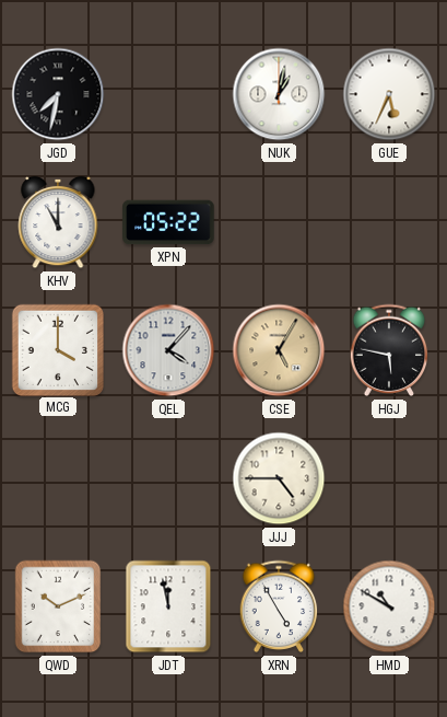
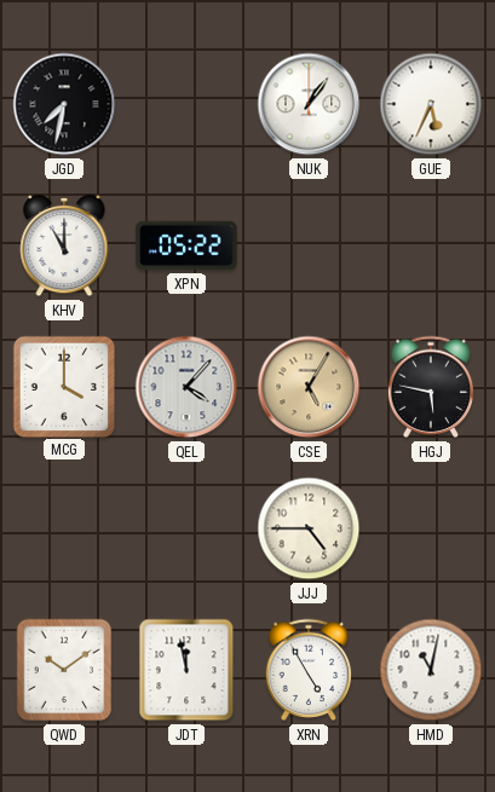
NUK: 1:02 -> 1:06
QWD: 10:11 -> 10:09
HMD: 10:50 -> 11:02
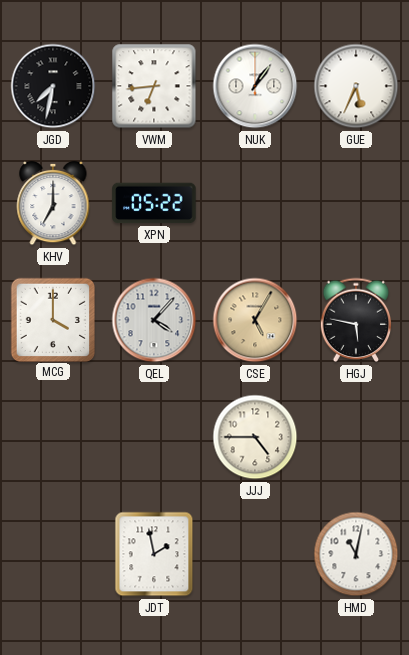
VWM: none -> 6:44
KHV: 11:00 -> 7:00
QWD: 10:09 -> none
JDT: 11:58 -> 1:58
XRN: 4:55 -> none
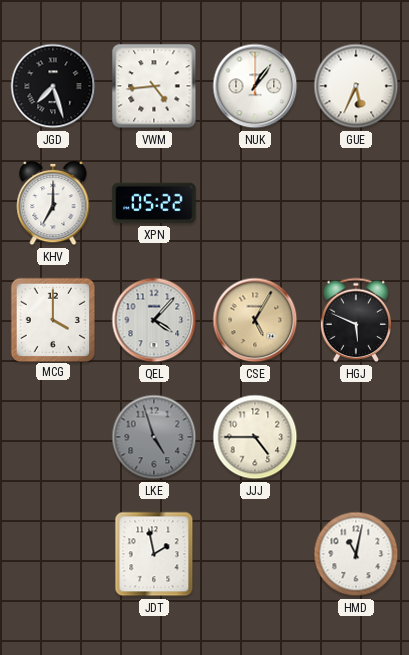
JGD: 7:32 -> 7:27
VWM: 6:44 -> 4:44
HGJ: 5:47 -> 5:49
LKE: none -> 4:57
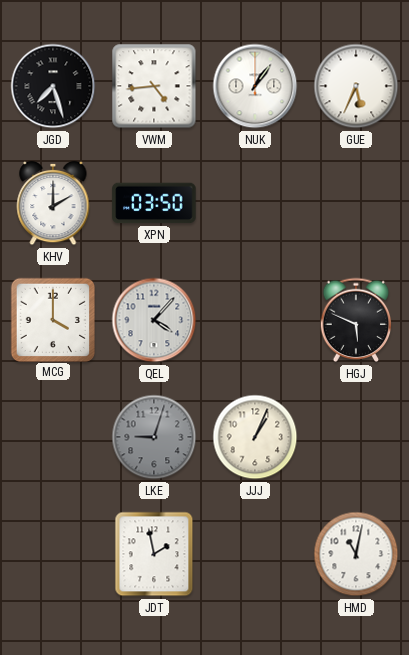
KHV: 7:00 -> 2:00
XPN: 05:22 -> 03:50
CSE: 5:05 -> none
LKE: 4:57 -> 9:03
JJJ: 4:45 -> 1:04
